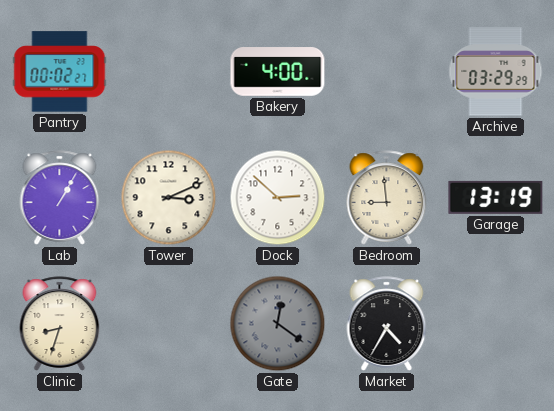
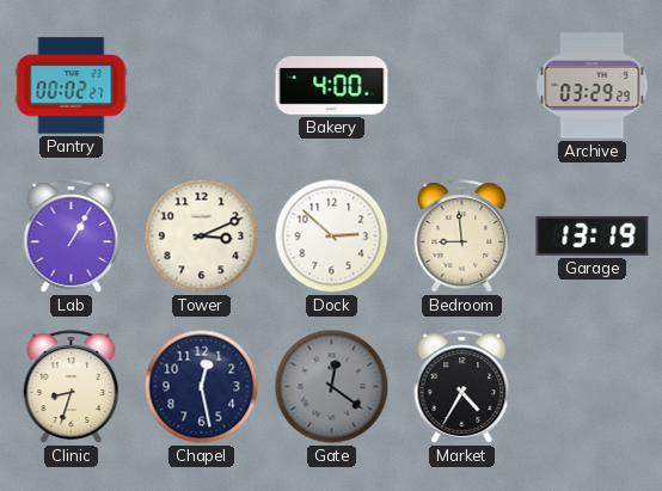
Chapel: none -> 12:28
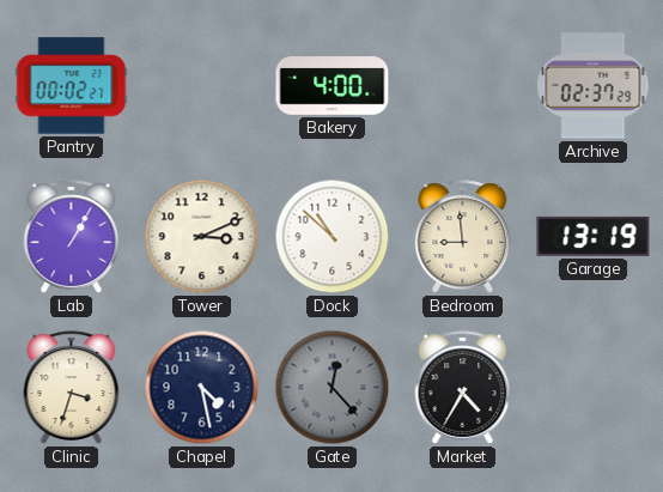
Archive: 03:29 -> 02:37
Dock: 2:52 -> 10:52
Clinic: 8:33 -> 3:33
Chapel: 12:28 -> 4:28
Gate: 12:21 -> 12:23
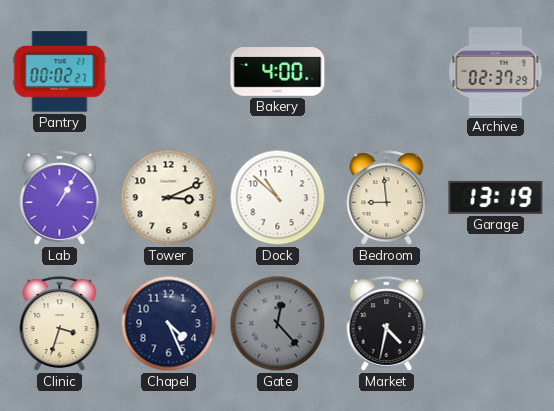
Chapel: 4:28 -> 4:26
Market: 4:35 -> 4:32
